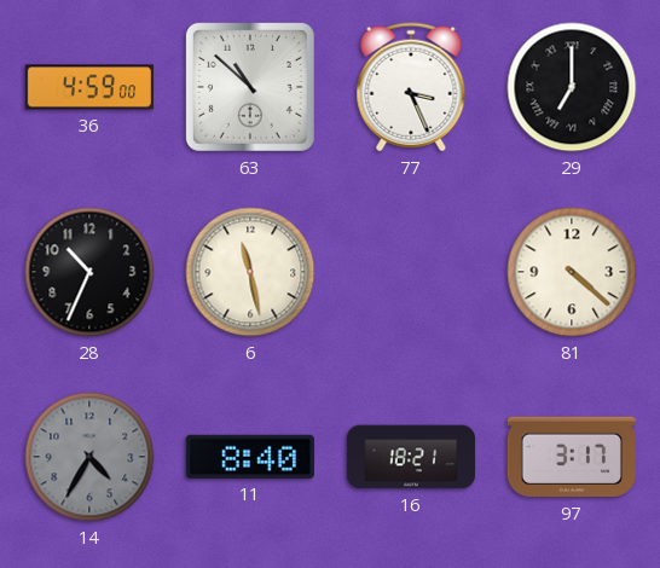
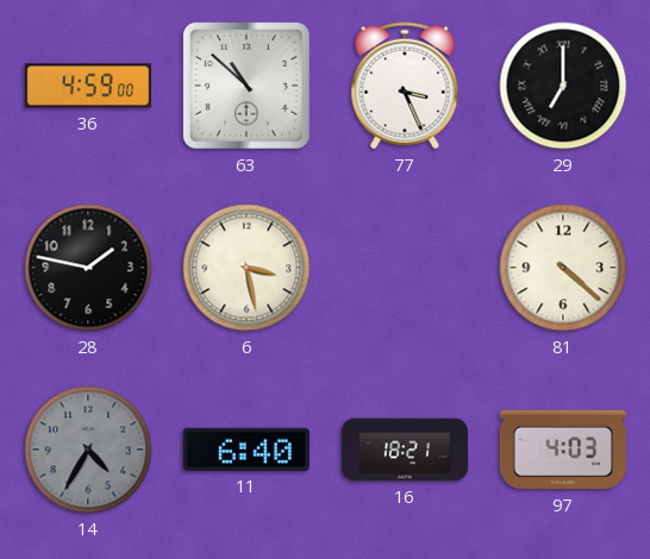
28: 10:34 -> 1:47
6: 11:28 -> 3:28
11: 8:40 -> 6:40
97: 3:17 -> 4:03
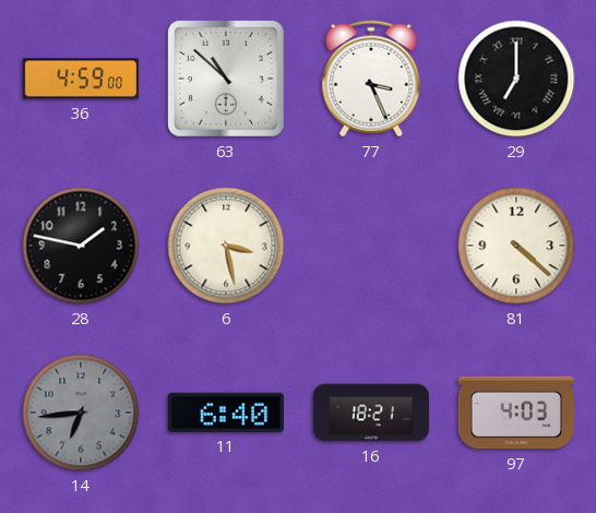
14: 4:35 -> 6:44
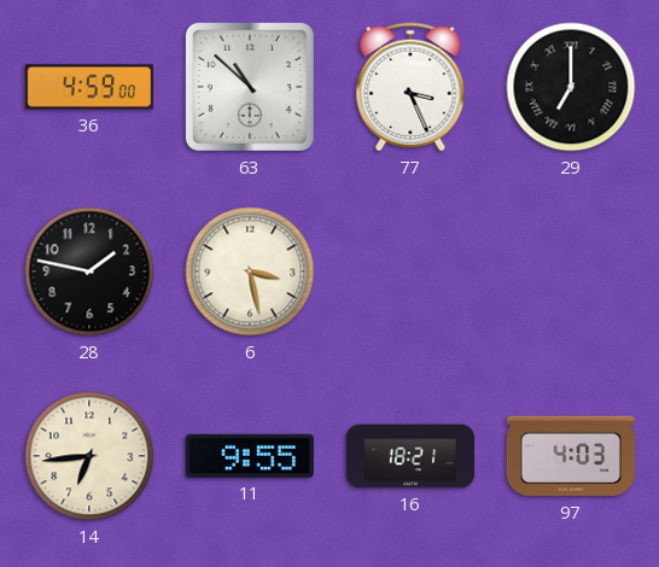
81: 4:22 -> none
14 dial: grey -> cream
11: 6:40 -> 9:55
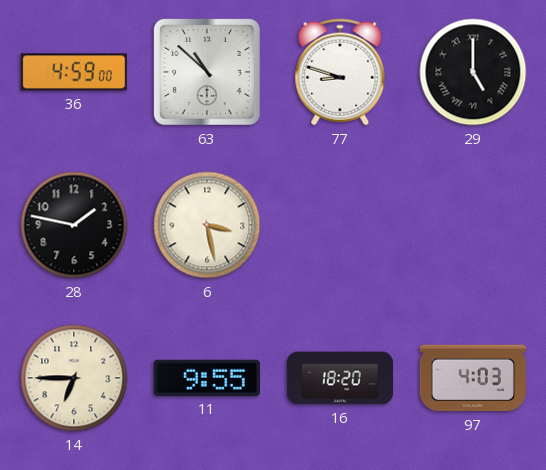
77: 3:26 -> 8:48
29: 7:00 -> 5:00
14: 6:44 -> 6:45
16: 18:21 -> 18:20
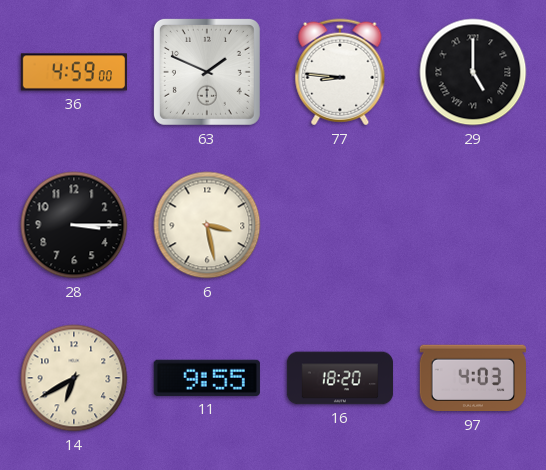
63: 10:52 -> 1:49
77: 8:48 -> 8:46
28: 1:47 -> 3:15
14: 6:45 -> 6:40
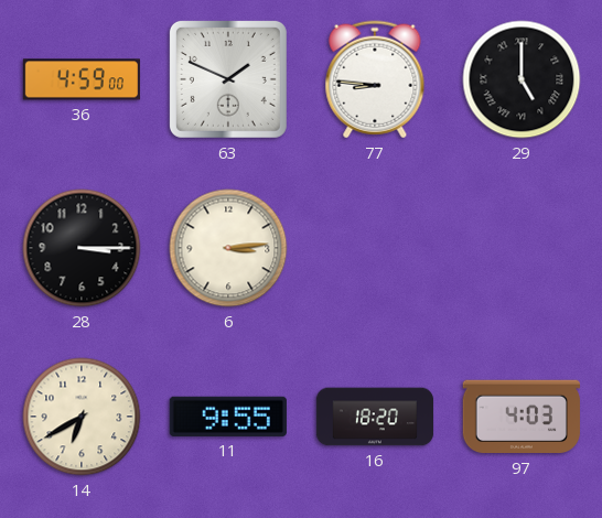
6: 3:28 -> 3:14
